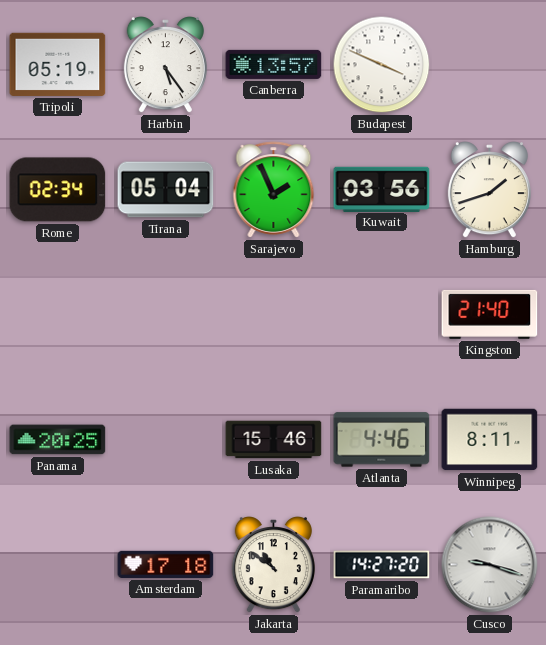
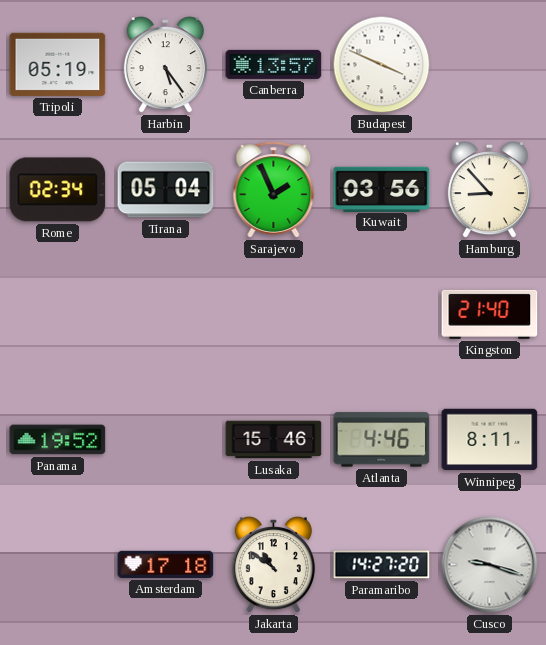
Hamburg: 1:42 -> 8:53
Panama: 20:25 -> 19:52
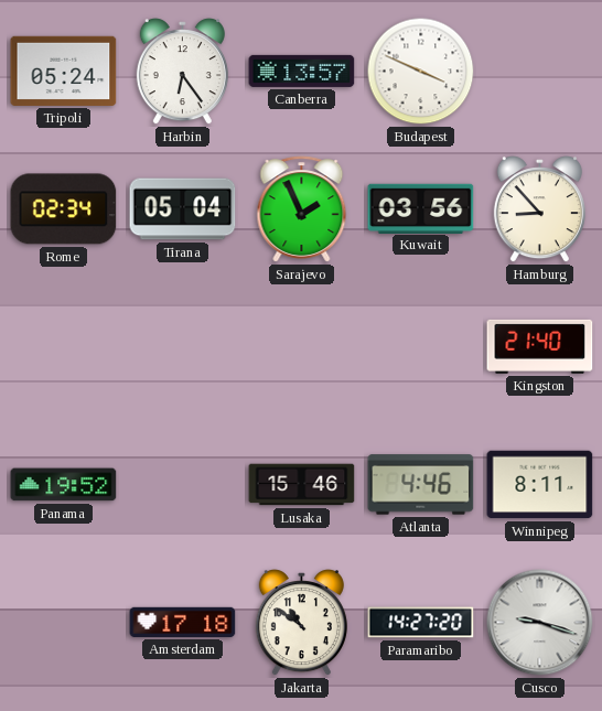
Tripoli: 05:19 -> 05:24
Harbin: 5:24 -> 6:24
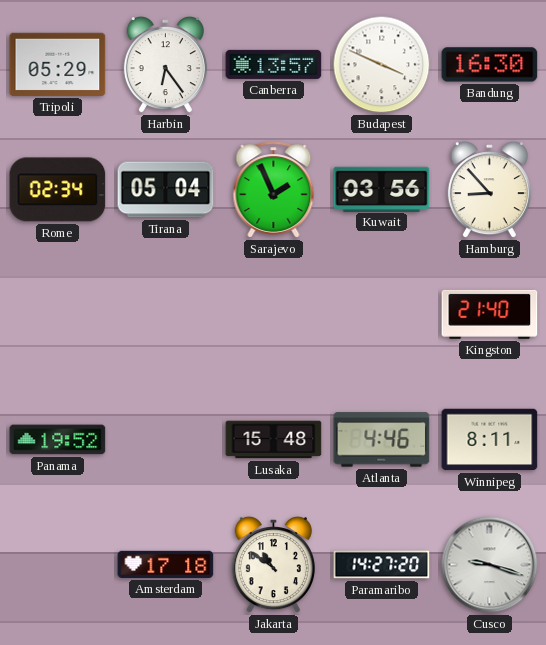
Tripoli: 05:24 -> 05:29
Bandung: none -> 16:30
Lusaka: 15:46 -> 15:48
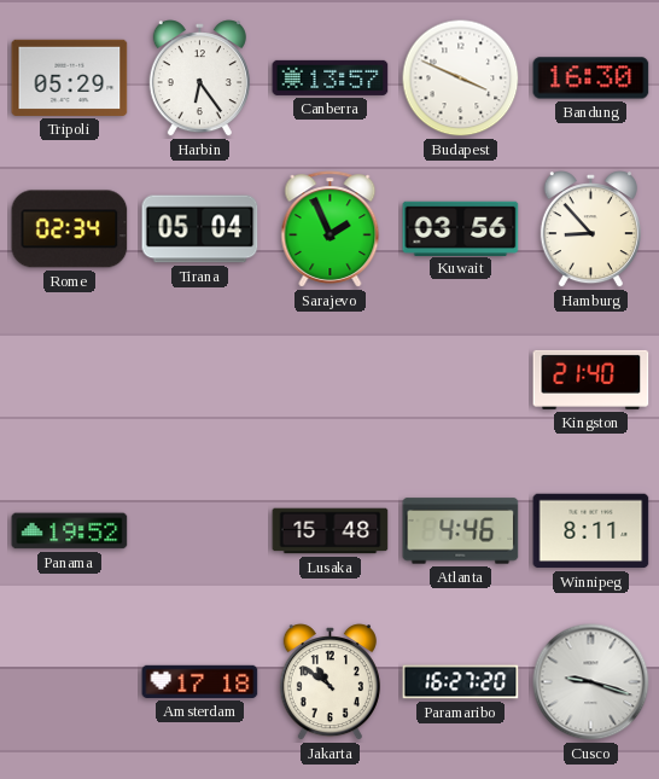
Paramaribo: 14:27 -> 16:27
